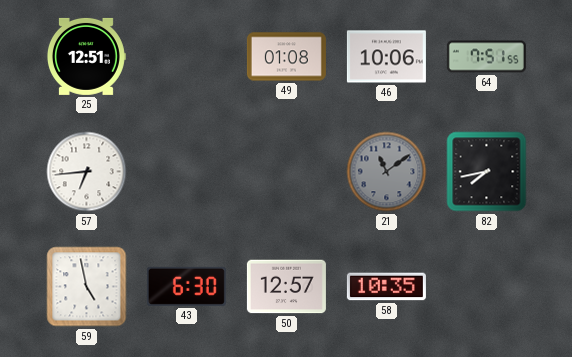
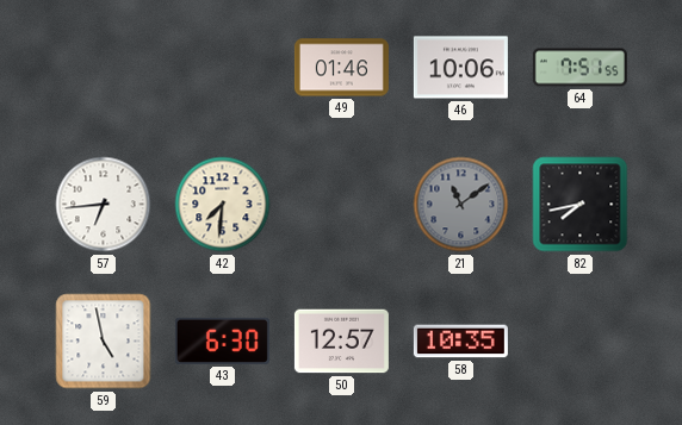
25: 12:51 -> none
49: 01:08 -> 01:46
42: none -> 7:31
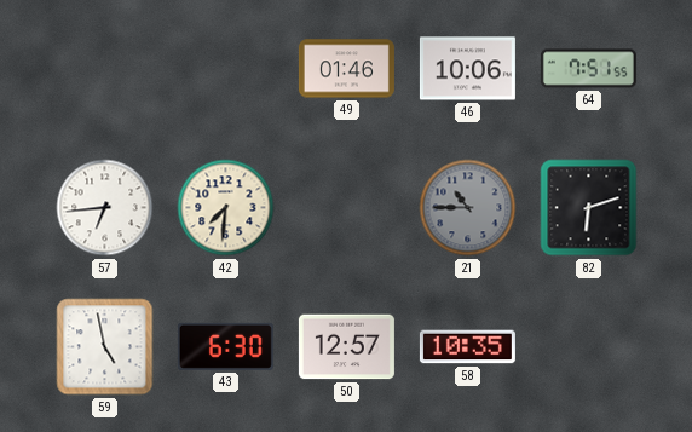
21: 11:09 -> 10:45
82: 7:43 -> 6:12
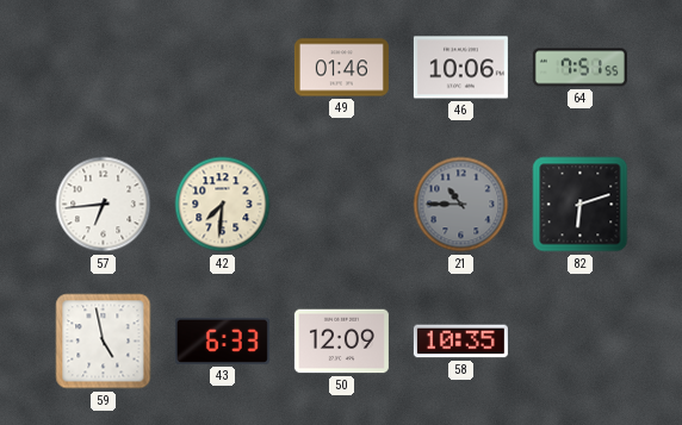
43: 6:30 -> 6:33
50: 12:57 -> 12:09
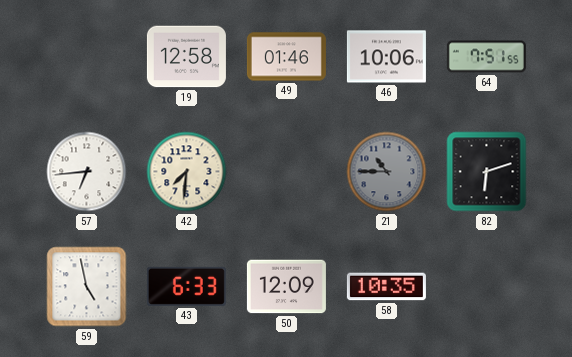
19: none -> 12:58
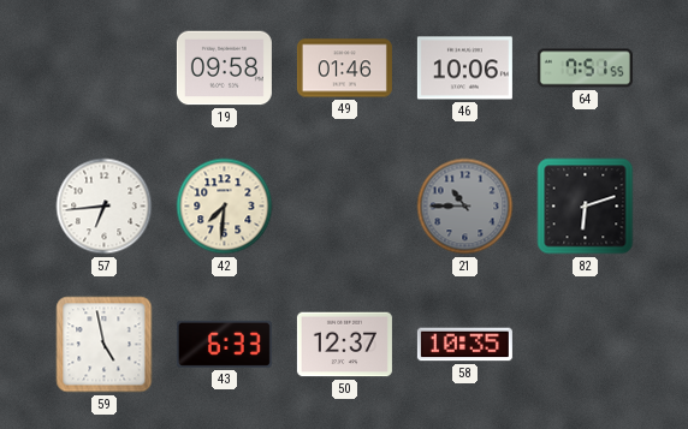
19: 12:58 -> 09:58
50: 12:09 -> 12:37
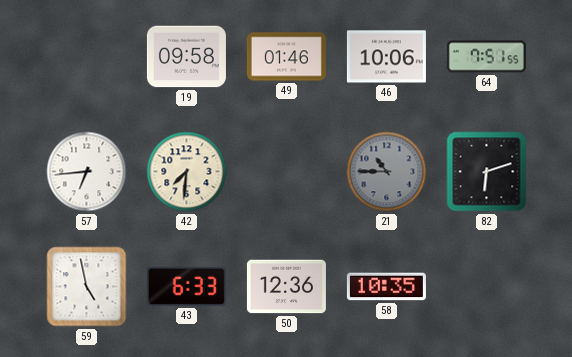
50: 12:37 -> 12:36
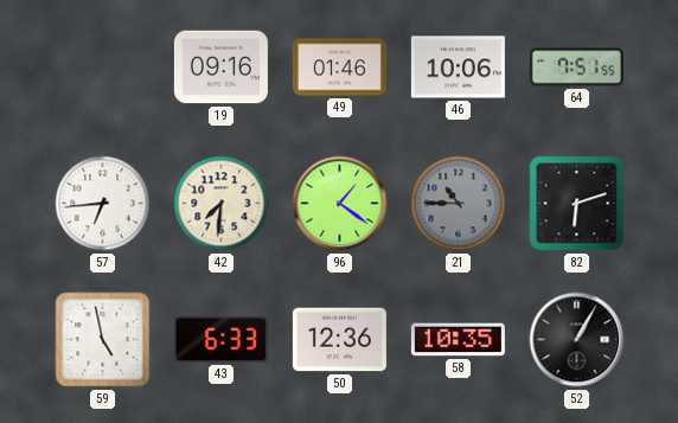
19: 09:58 -> 09:16
96: none -> 1:21
52: none -> 1:05
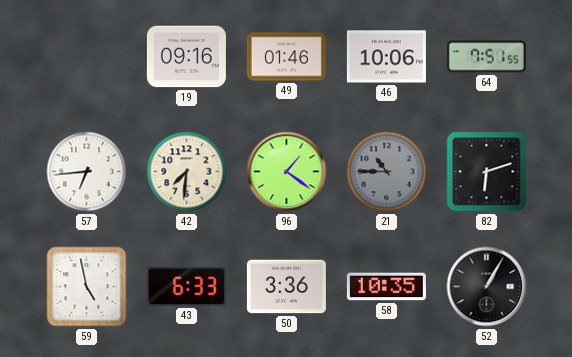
50: 12:36 -> 3:36
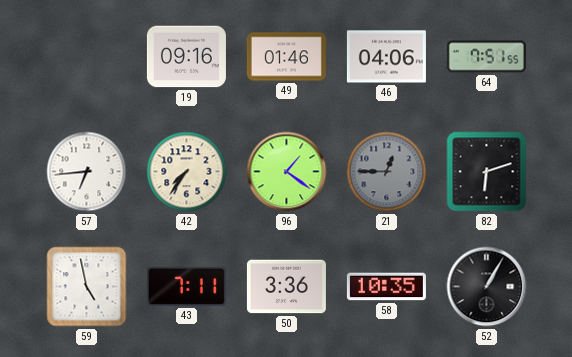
46: 10:06 -> 04:06
42: 7:31 -> 7:36
21: 10:45 -> 12:45
43: 6:33 -> 7:11
